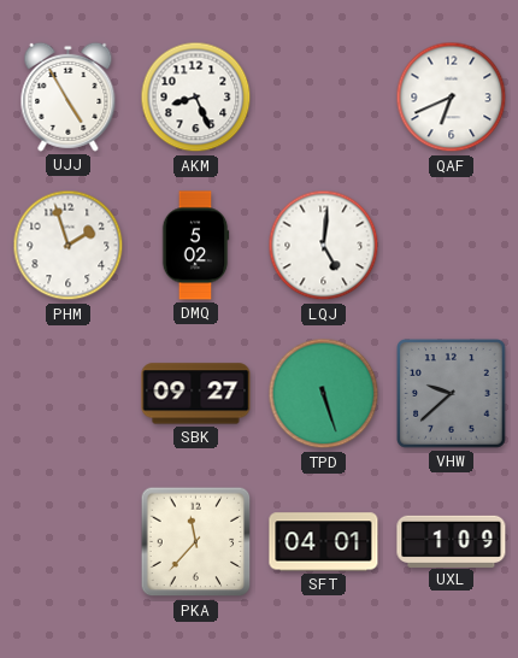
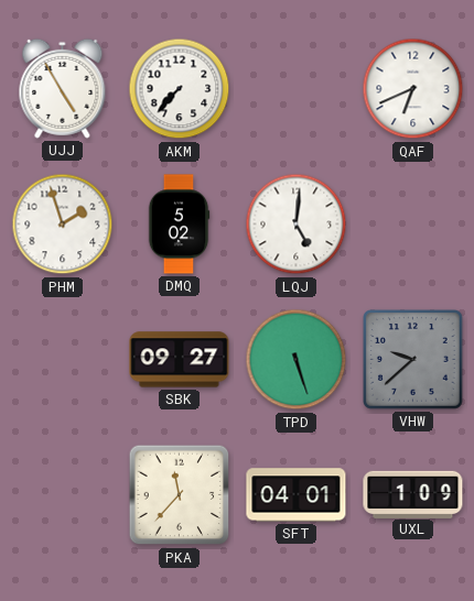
AKM: 8:26 -> 7:37
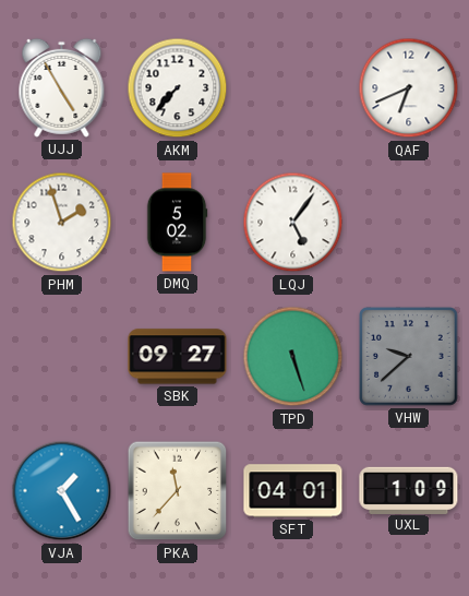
LQJ: 5:01 -> 5:06
VJA: none -> 1:25
